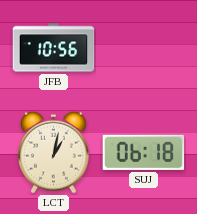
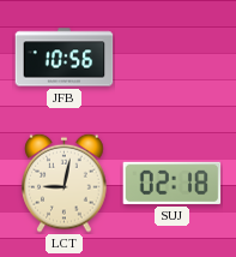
LCT: 1:02 -> 9:02
SUJ: 06:18 -> 02:18
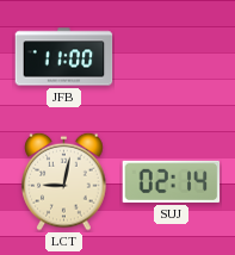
JFB: 10:56 -> 11:00
SUJ: 02:18 -> 02:14
